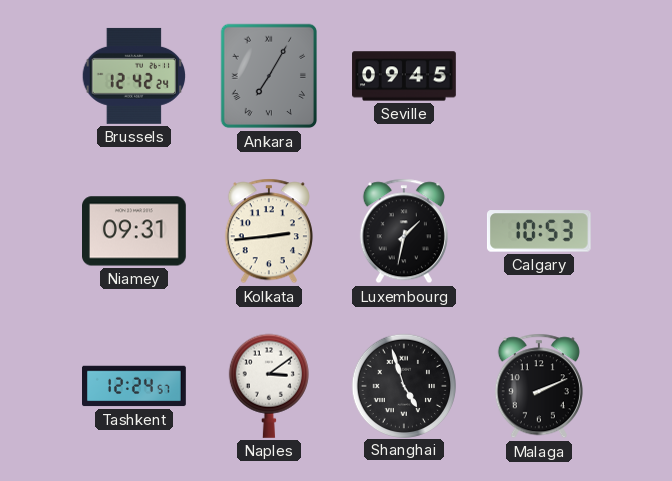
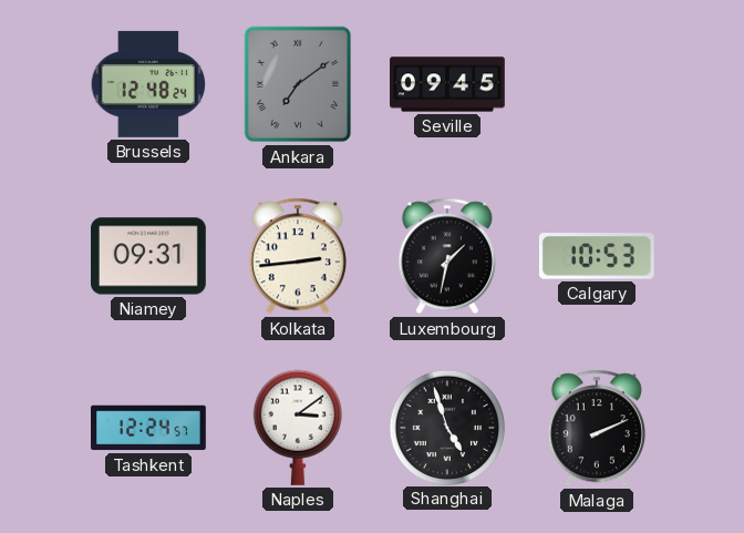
Brussels: 12:42 -> 12:48
Ankara: 7:05 -> 7:09
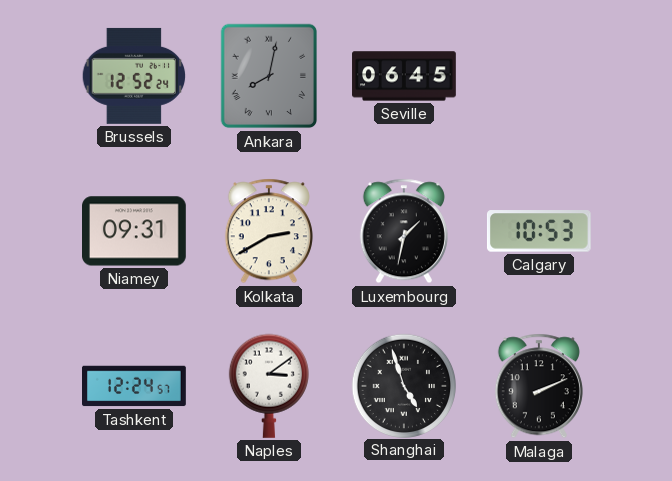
Brussels: 12:48 -> 12:52
Ankara: 7:09 -> 8:02
Seville: 09:45 -> 06:45
Kolkata: 2:44 -> 2:40
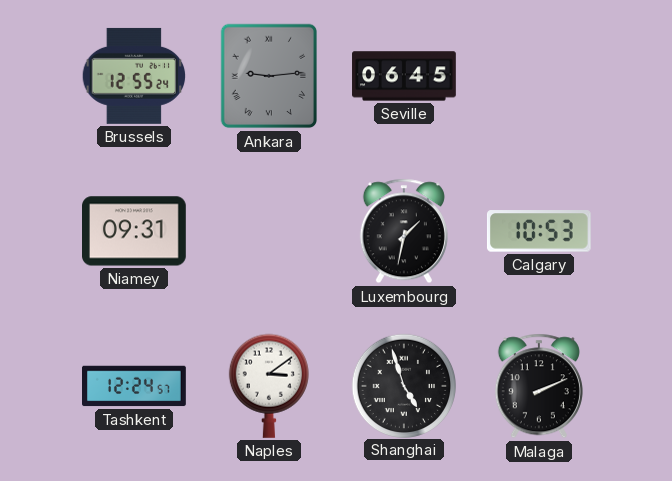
Brussels: 12:52 -> 12:55
Ankara: 8:02 -> 9:14
Kolkata: 2:40 -> none
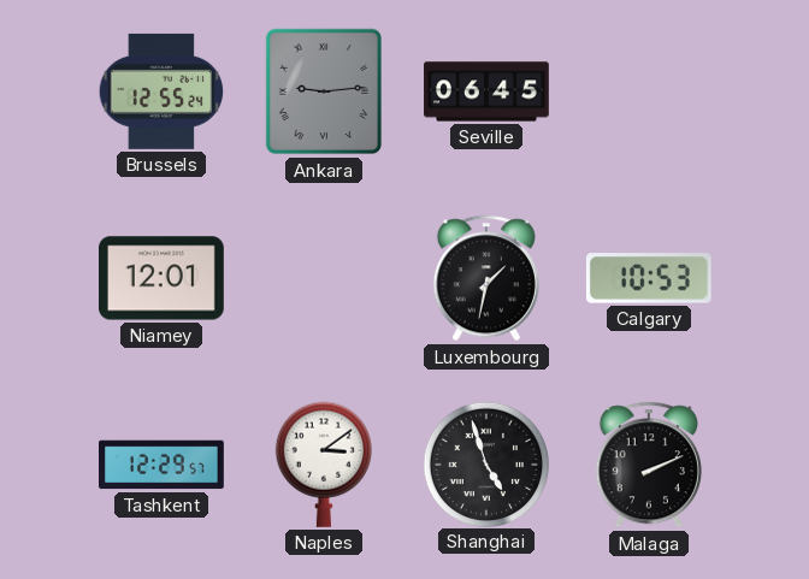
Niamey: 09:31 -> 12:01
Tashkent: 12:24 -> 12:29
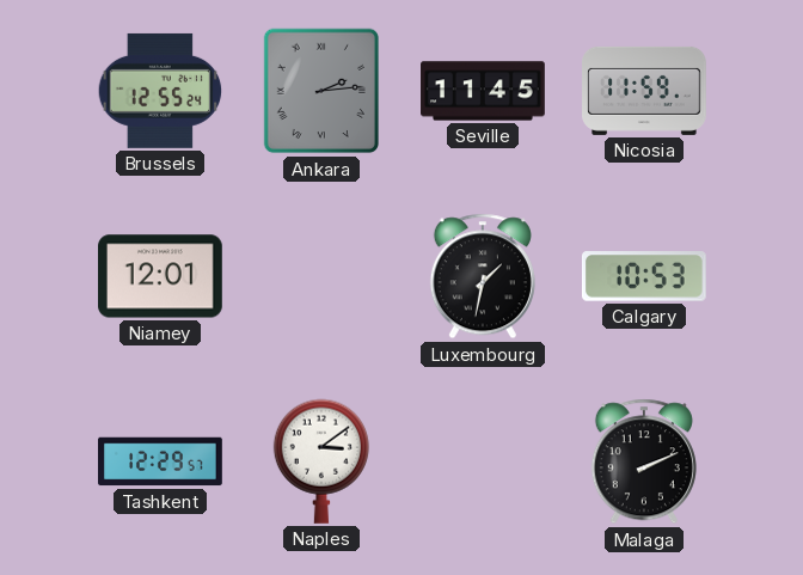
Ankara: 9:14 -> 2:14
Seville: 06:45 -> 11:45
Nicosia: none -> 11:59
Shanghai: 4:57 -> none
